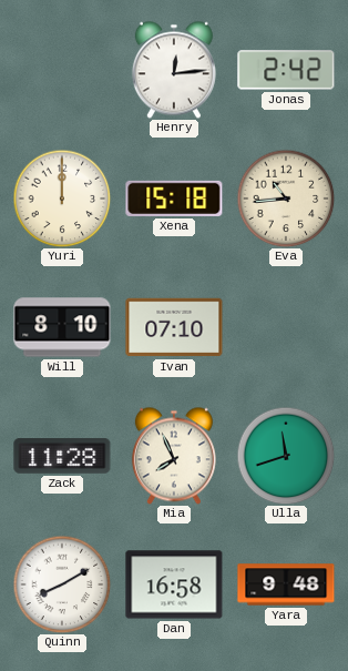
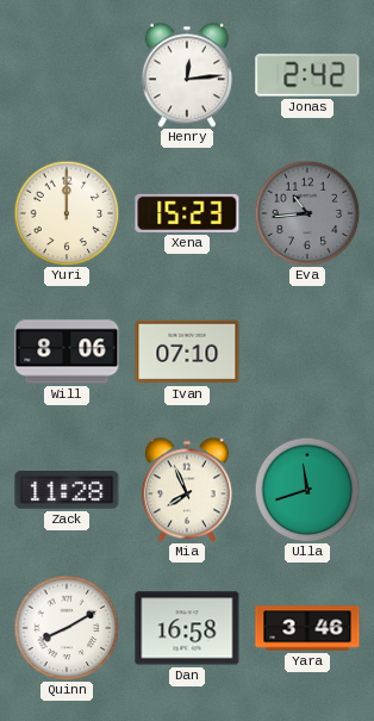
Xena: 15:18 -> 15:23
Eva dial: cream -> grey
Will: 8:10 -> 8:06
Yara: 9:48 -> 3:46
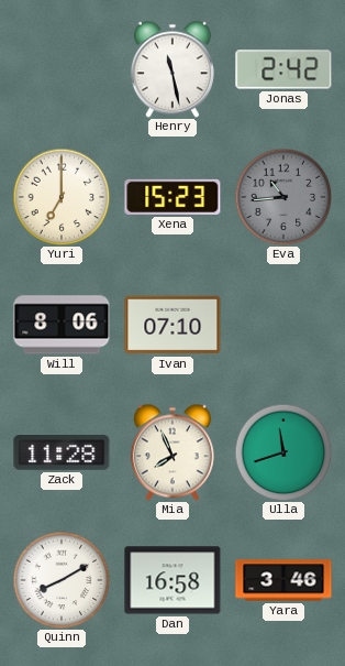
Henry: 12:14 -> 11:28
Yuri: 12:00 -> 7:00
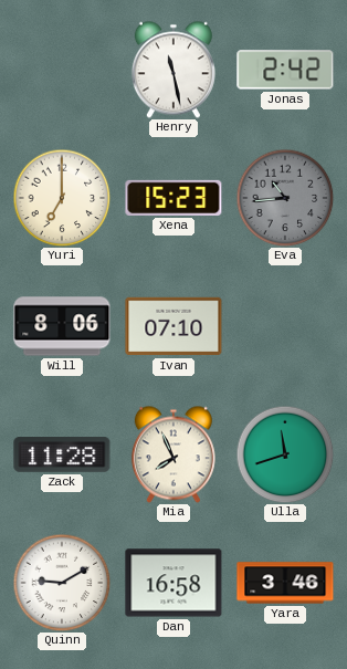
Quinn: 8:10 -> 9:10
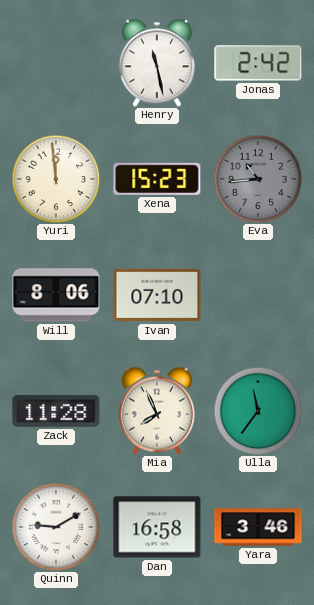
Yuri: 7:00 -> 11:59
Ulla: 11:42 -> 11:36
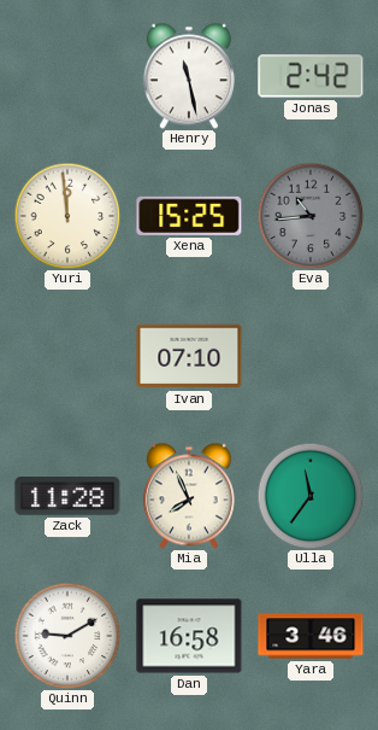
Xena: 15:23 -> 15:25
Will: 8:06 -> none
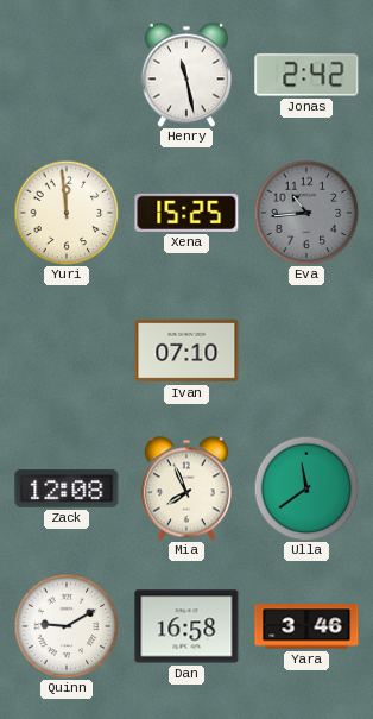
Zack: 11:28 -> 12:08
Ulla: 11:36 -> 11:39
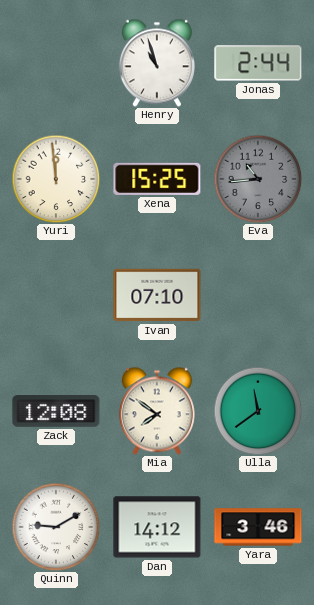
Henry: 11:28 -> 10:57
Jonas: 2:42 -> 2:44
Mia: 7:56 -> 7:51
Dan: 16:58 -> 14:12
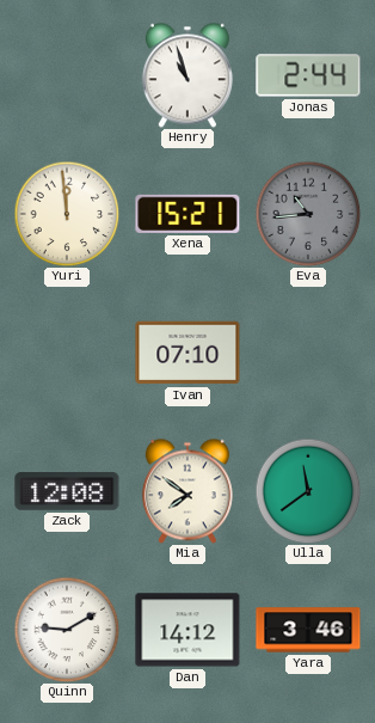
Xena: 15:25 -> 15:21
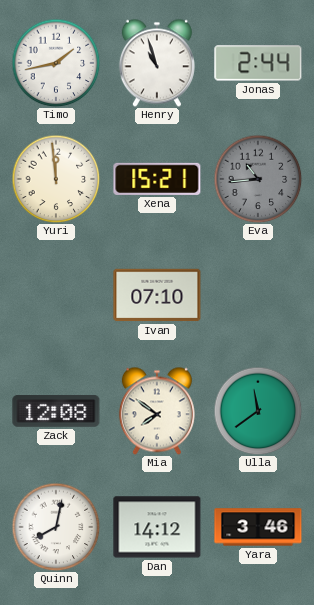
Timo: none -> 1:43
Quinn: 9:10 -> 8:02
